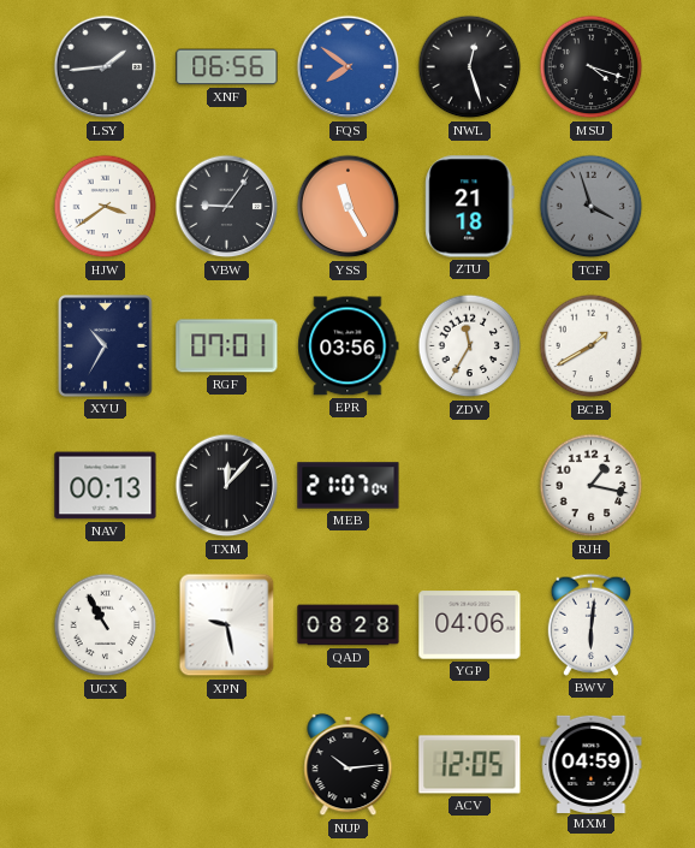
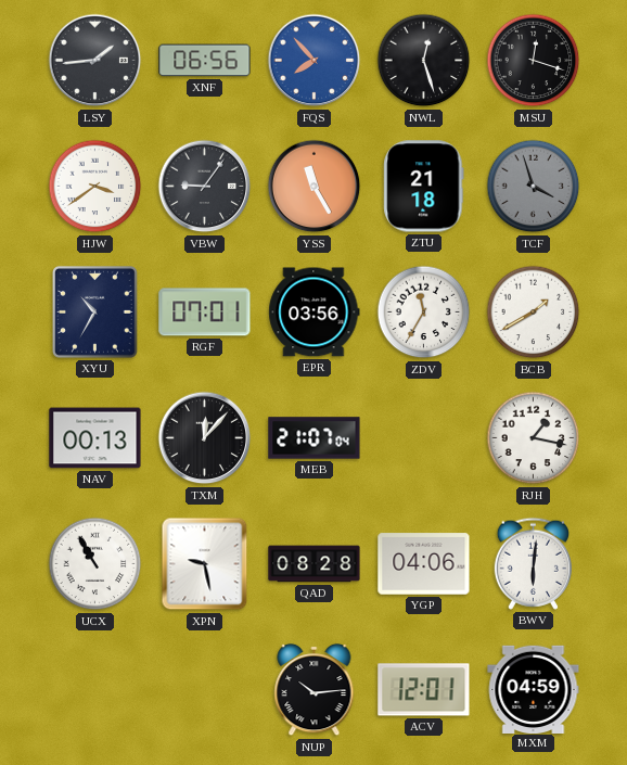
FQS: 7:51 -> 7:53
MSU: 4:18 -> 12:18
ACV: 12:05 -> 12:01
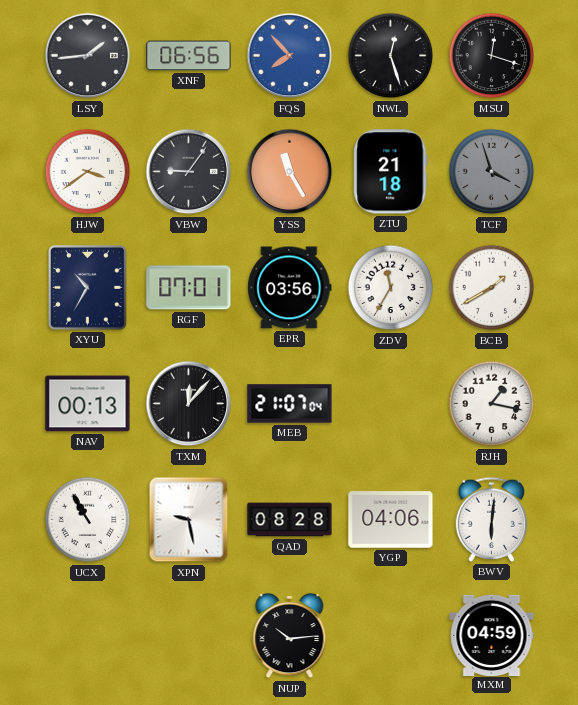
ACV: 12:01 -> none
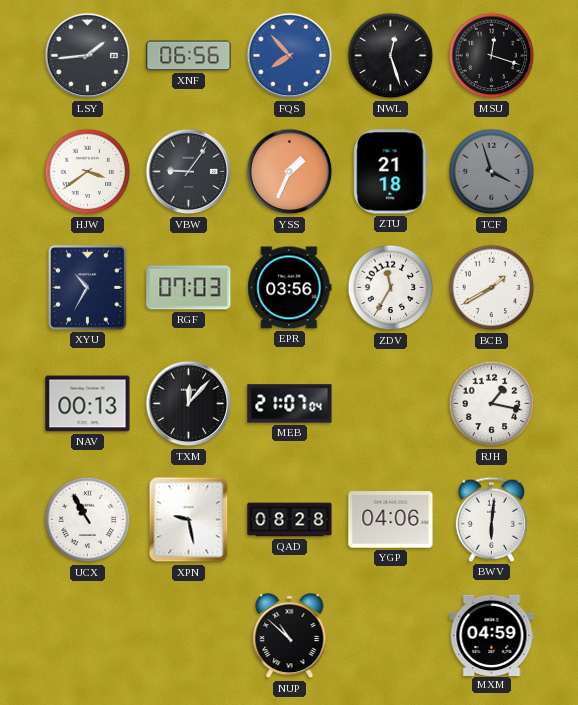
YSS: 11:25 -> 1:34
RGF: 07:01 -> 07:03
NUP: 10:14 -> 10:52
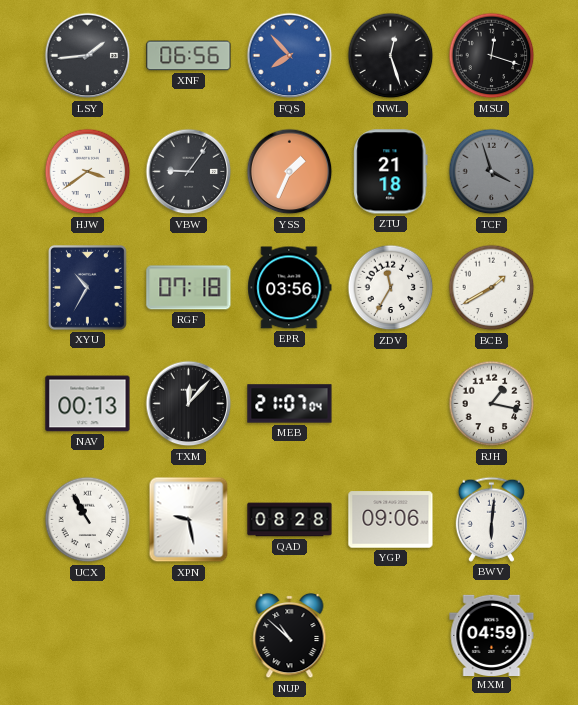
RGF: 07:03 -> 07:18
YGP: 04:06 -> 09:06
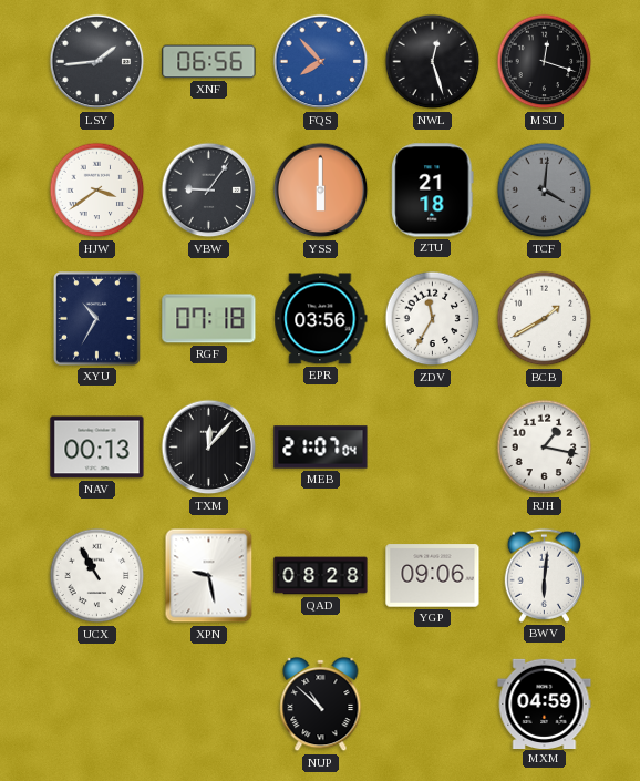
YSS: 1:34 -> 6:00
TCF: 3:57 -> 4:01
